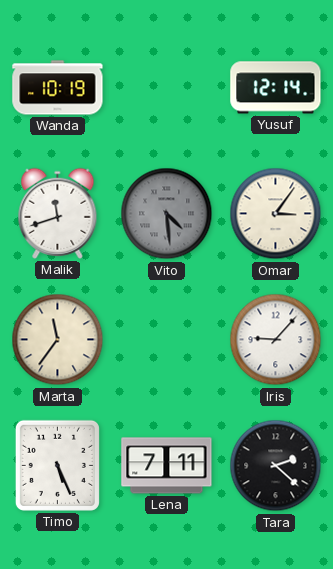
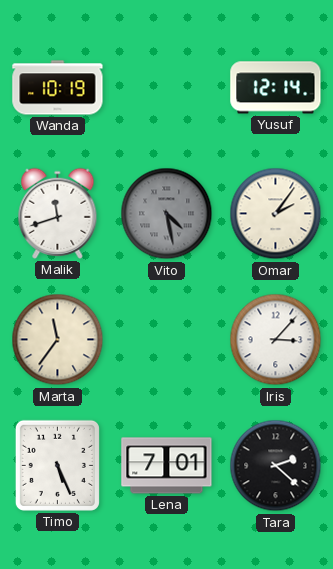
Vito: 4:29 -> 4:28
Omar: 3:06 -> 2:06
Iris: 9:07 -> 3:07
Lena: 7:11 -> 7:01
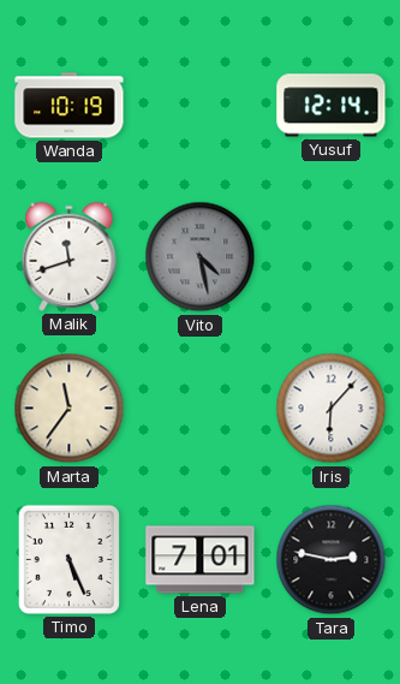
Omar: 2:06 -> none
Iris: 3:07 -> 6:07
Tara: 2:22 -> 2:47
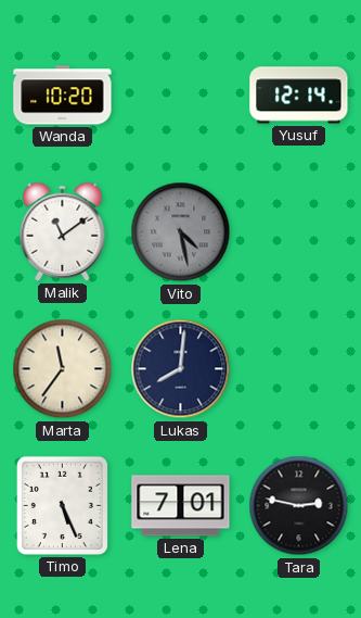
Wanda: 10:19 -> 10:20
Malik: 11:42 -> 11:09
Lukas: none -> 8:01
Iris: 6:07 -> none
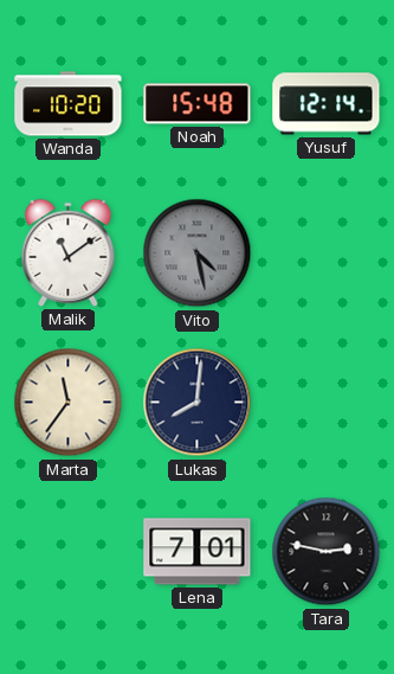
Noah: none -> 15:48
Timo: 5:26 -> none
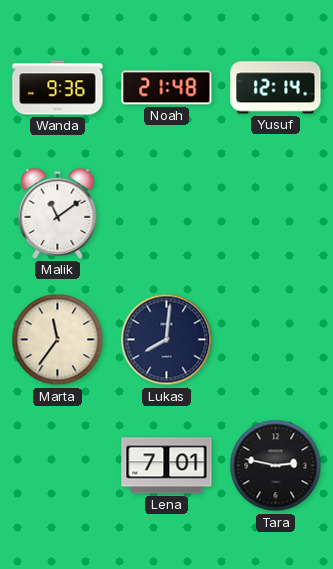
Wanda: 10:20 -> 9:36
Noah: 15:48 -> 21:48
Vito: 4:28 -> none
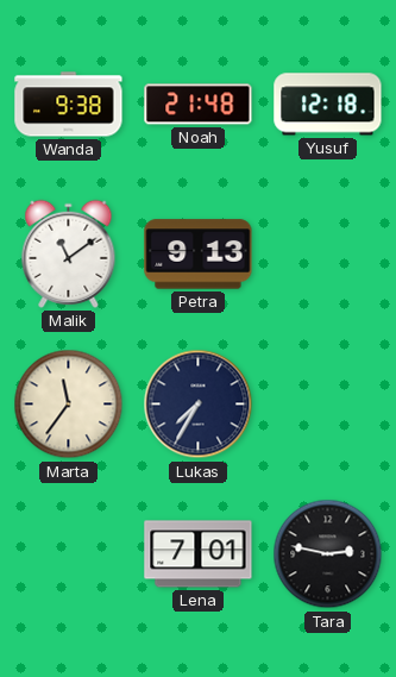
Wanda: 9:36 -> 9:38
Yusuf: 12:14 -> 12:18
Petra: none -> 9:13
Lukas: 8:01 -> 7:35
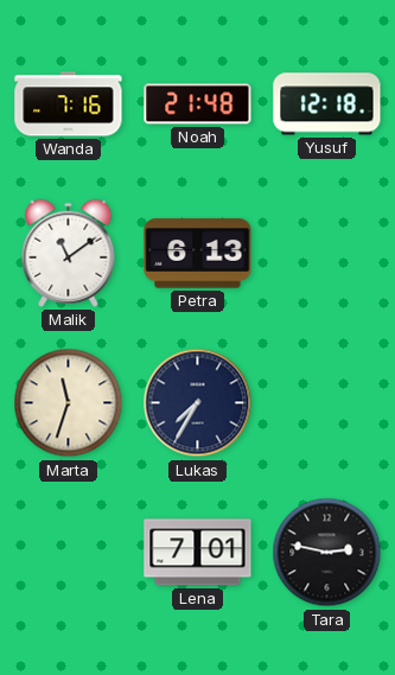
Wanda: 9:38 -> 7:16
Petra: 9:13 -> 6:13
Marta: 11:36 -> 11:33
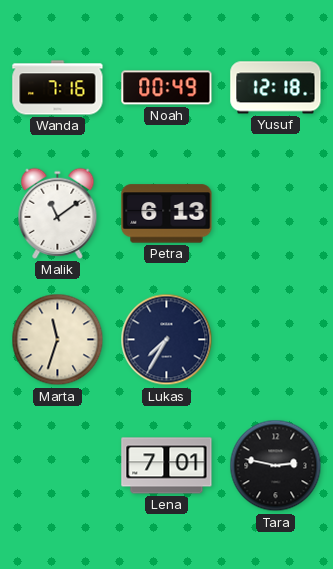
Noah: 21:48 -> 00:49
